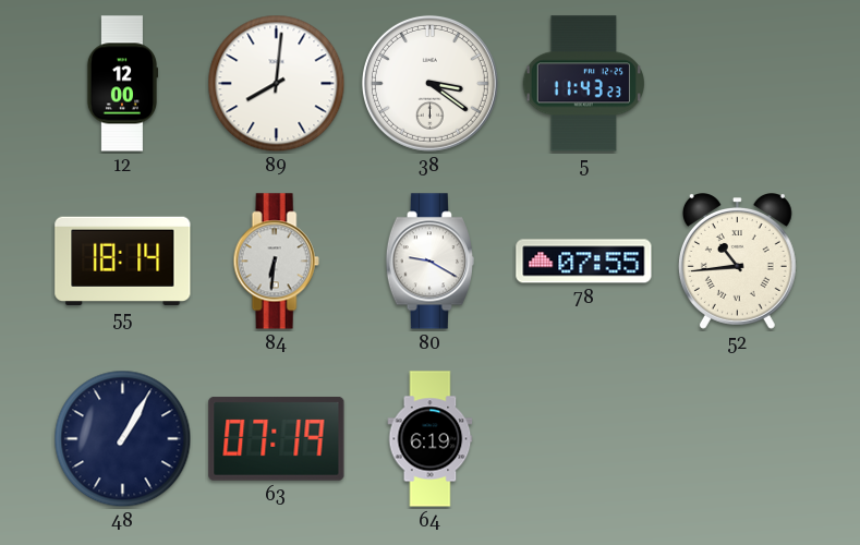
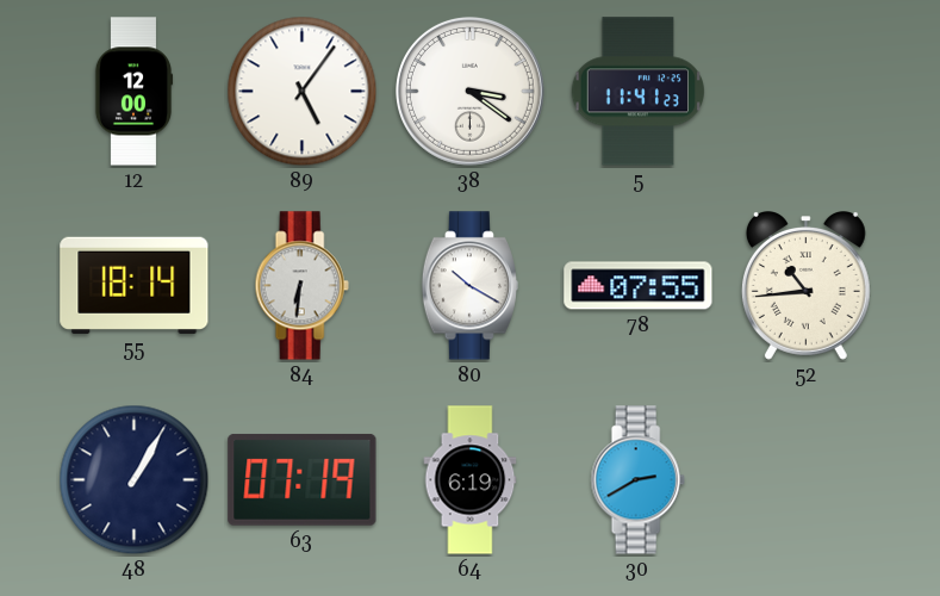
89: 8:01 -> 5:06
5: 11:43 -> 11:41
80: 9:20 -> 10:20
30: none -> 2:40
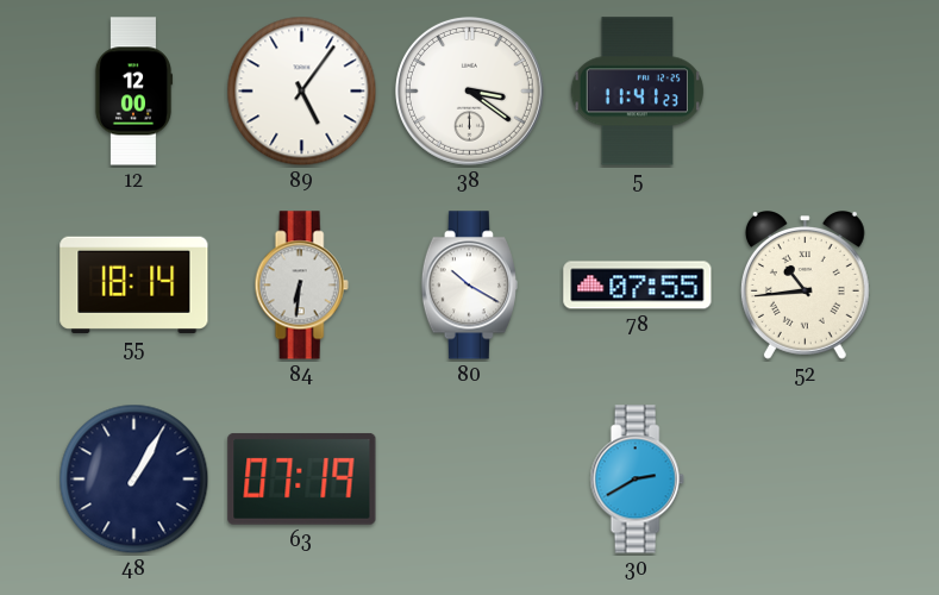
64: 6:19 -> none
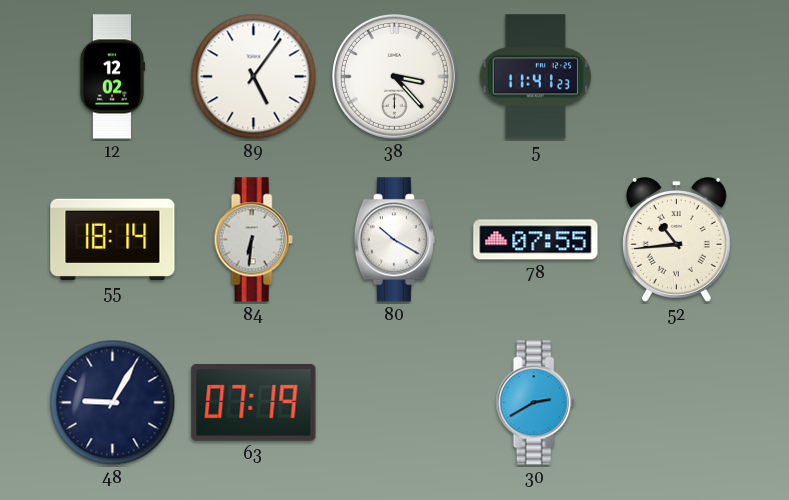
12: 12:00 -> 12:02
38: 3:21 -> 3:23
48: 1:05 -> 9:05
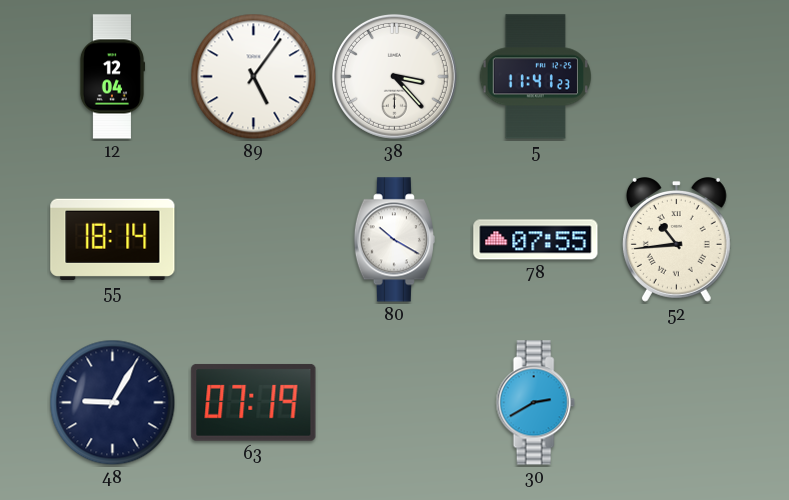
12: 12:02 -> 12:04
84: 6:31 -> none
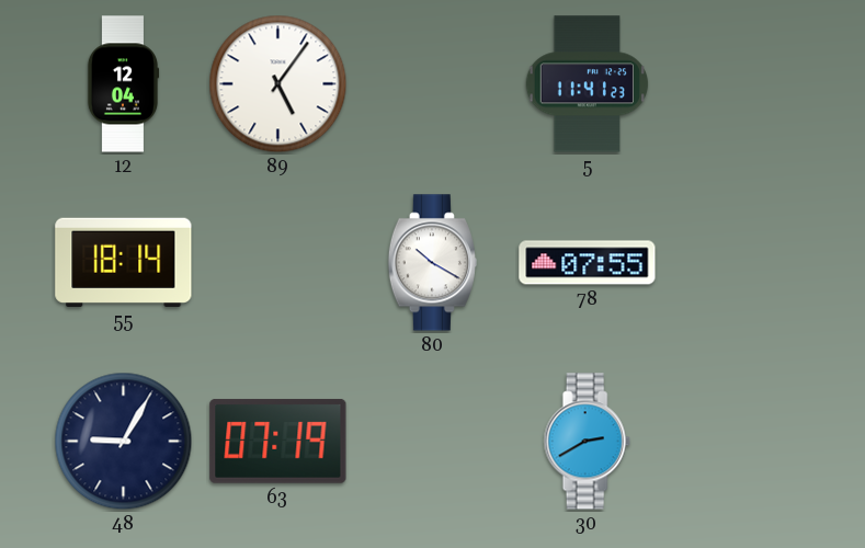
38: 3:23 -> none
52: 10:44 -> none
